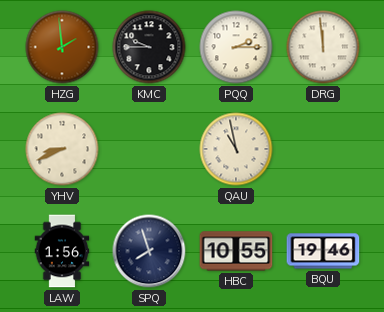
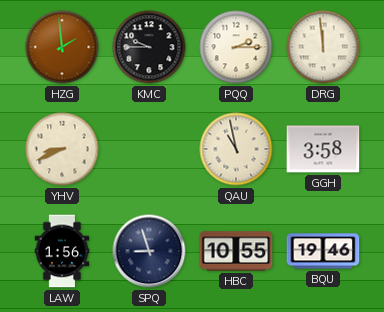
GGH: none -> 3:58
SPQ: 7:57 -> 8:57
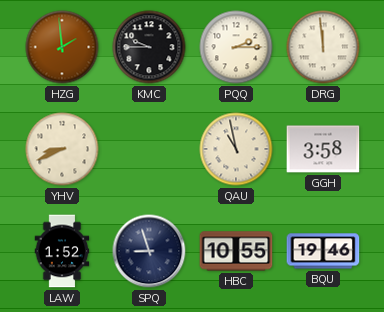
LAW: 1:56 -> 1:52
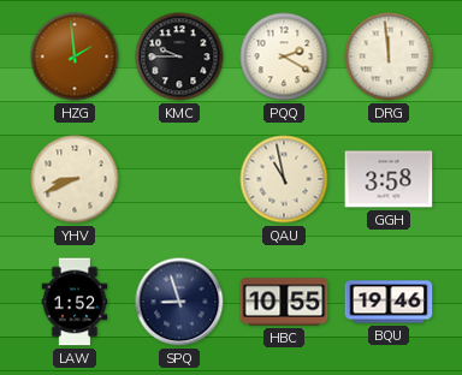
PQQ: 2:15 -> 2:20
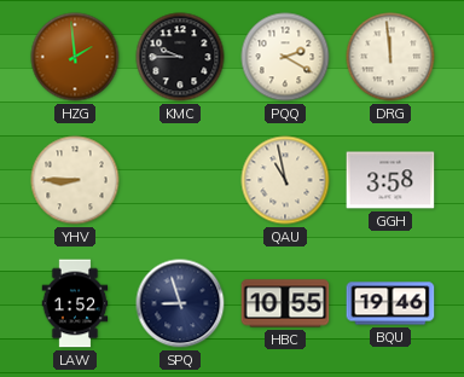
YHV: 8:41 -> 8:45
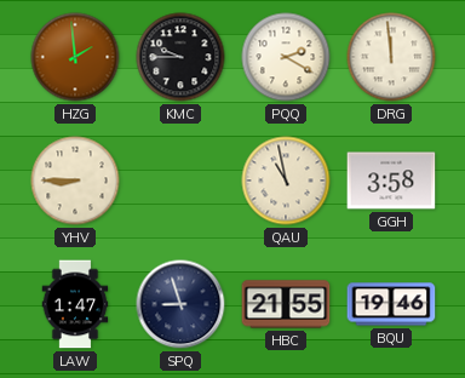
LAW: 1:52 -> 1:47
HBC: 10:55 -> 21:55
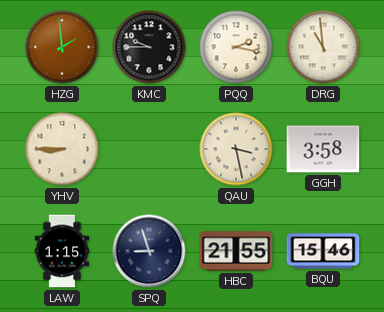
PQQ: 2:20 -> 2:17
DRG: 11:59 -> 10:59
QAU: 10:58 -> 3:28
LAW: 1:47 -> 1:15
BQU: 19:46 -> 15:46
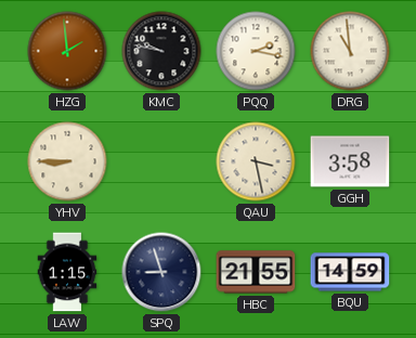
KMC: 9:45 -> 9:47
BQU: 15:46 -> 14:59
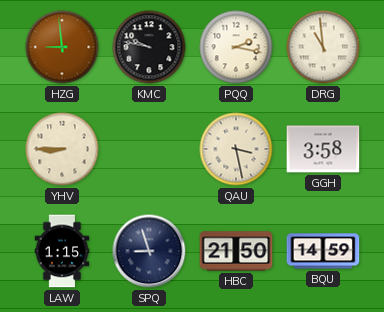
HZG: 1:59 -> 8:59
HBC: 21:55 -> 21:50
